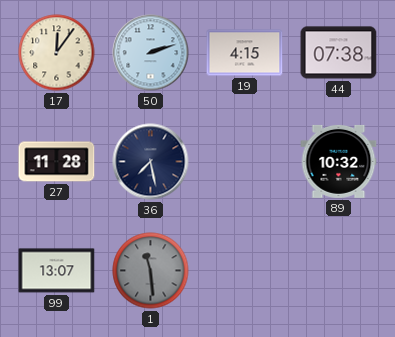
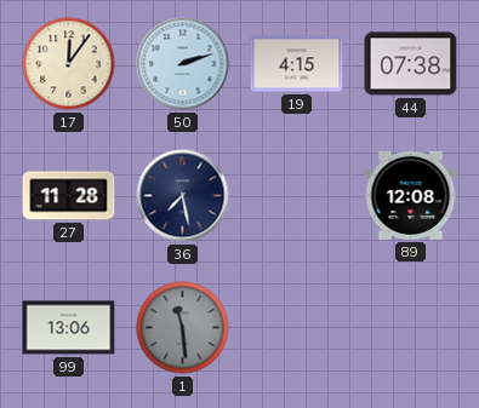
89: 10:32 -> 12:08
99: 13:07 -> 13:06
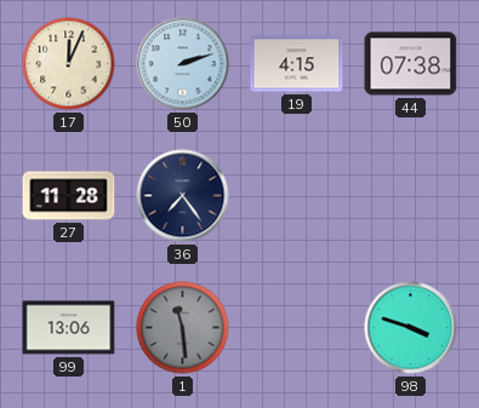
17: 12:06 -> 12:04
36: 7:28 -> 7:24
89: 12:08 -> none
98: none -> 3:48
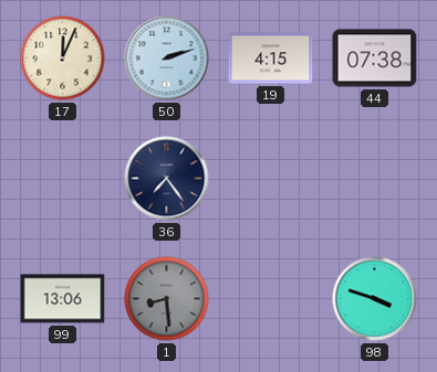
27: 11:28 -> none
1: 11:29 -> 8:29
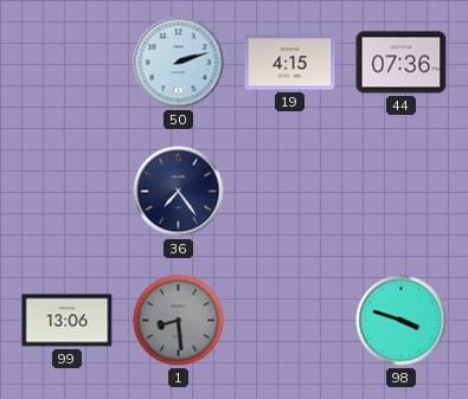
17: 12:04 -> none
44: 07:38 -> 07:36
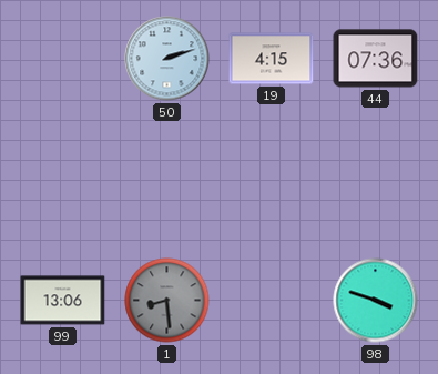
36: 7:24 -> none
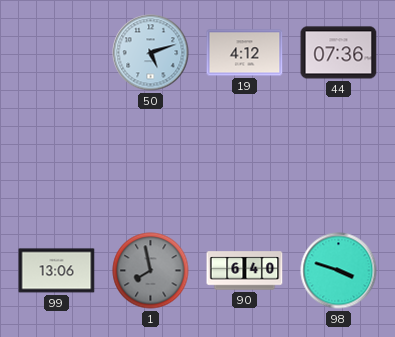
50: 2:12 -> 5:12
19: 4:15 -> 4:12
1: 8:29 -> 7:58
90: none -> 6:40
